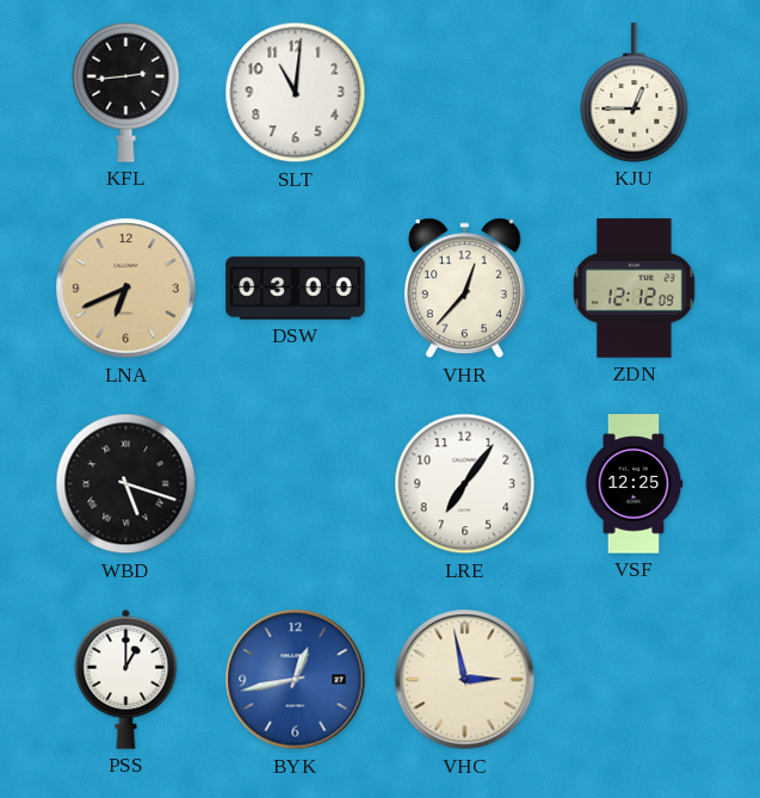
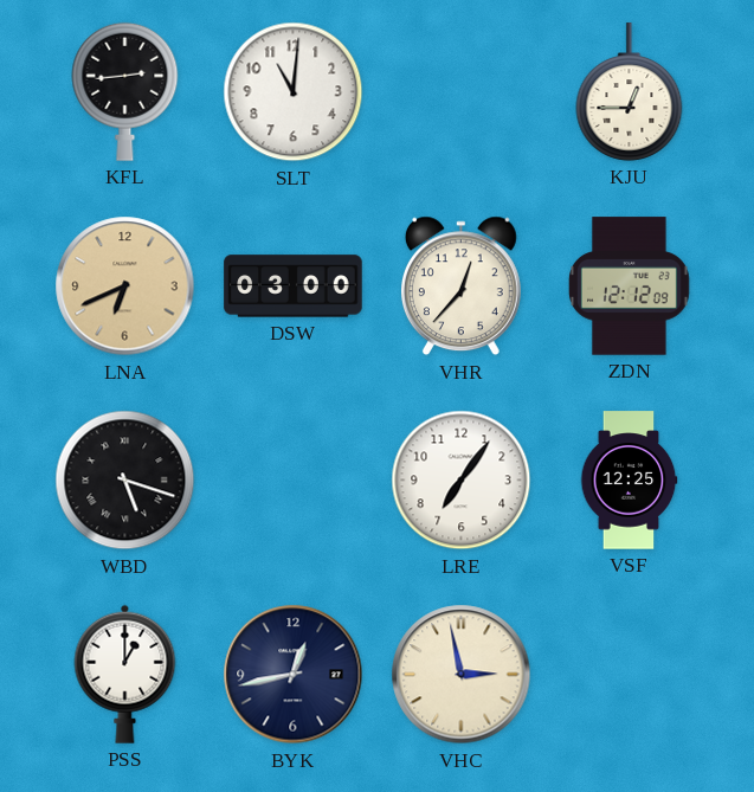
BYK dial: blue -> navy
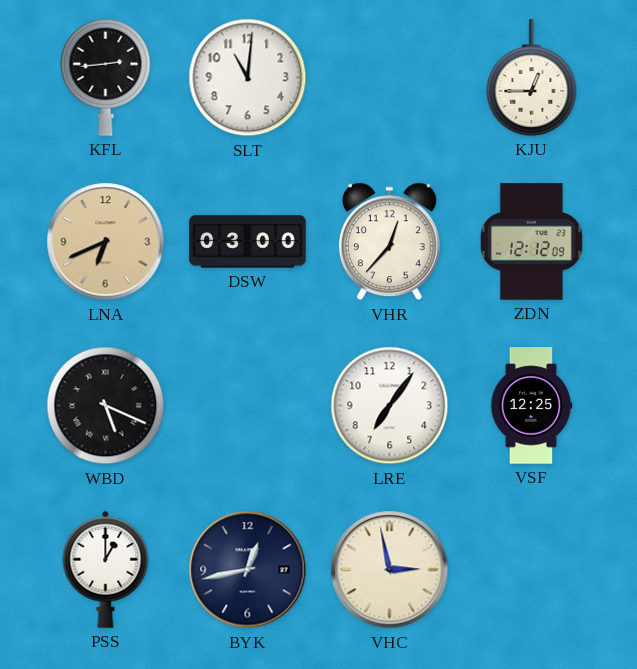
WBD: 5:18 -> 5:19
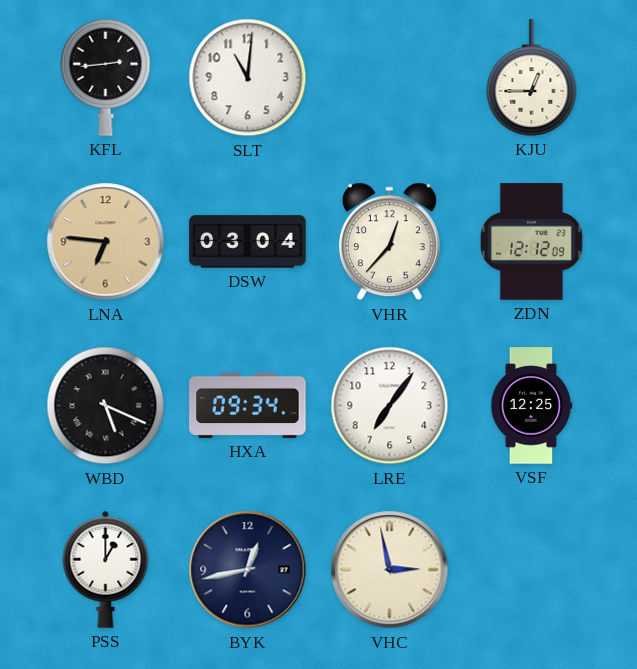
LNA: 6:41 -> 6:46
DSW: 03:00 -> 03:04
HXA: none -> 09:34
